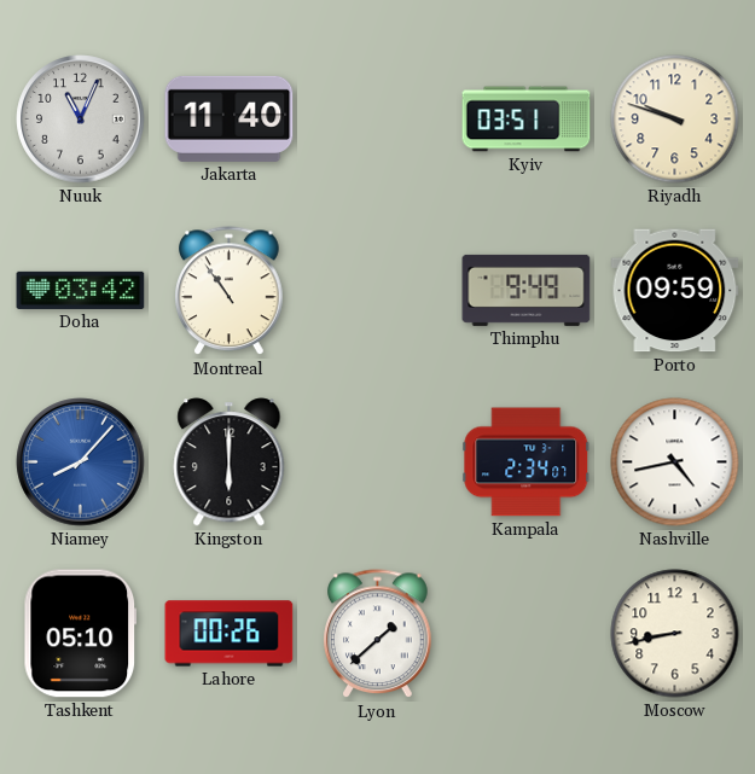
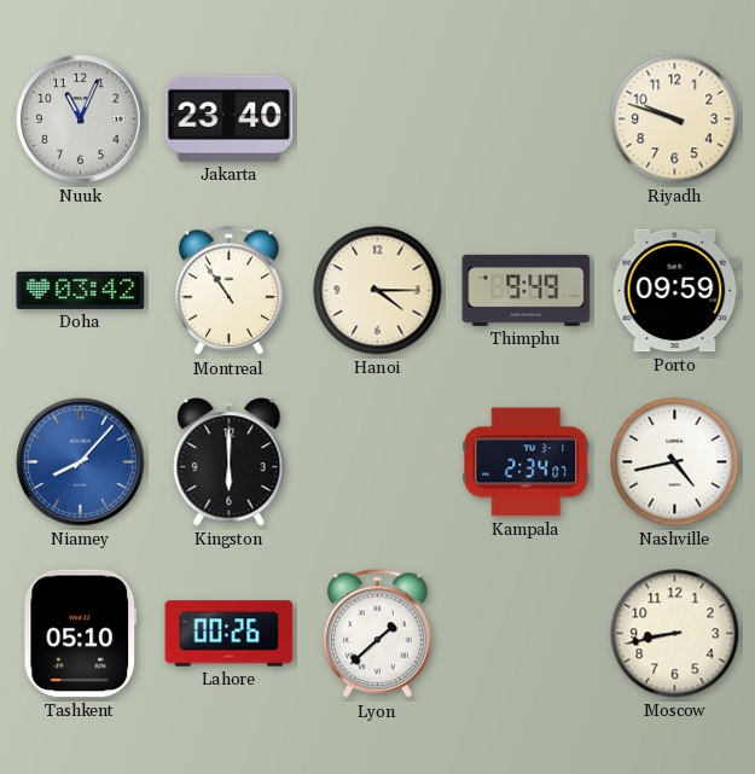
Jakarta: 11:40 -> 23:40
Kyiv: 03:51 -> none
Hanoi: none -> 4:15
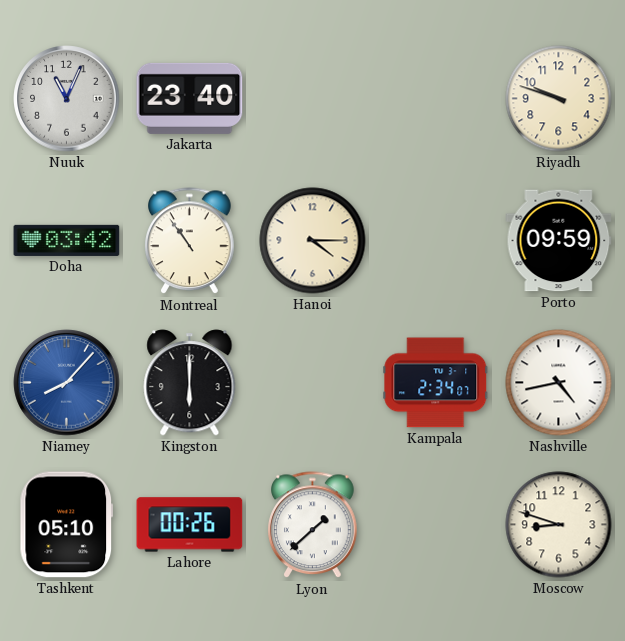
Thimphu: 9:49 -> none
Moscow: 8:43 -> 8:48
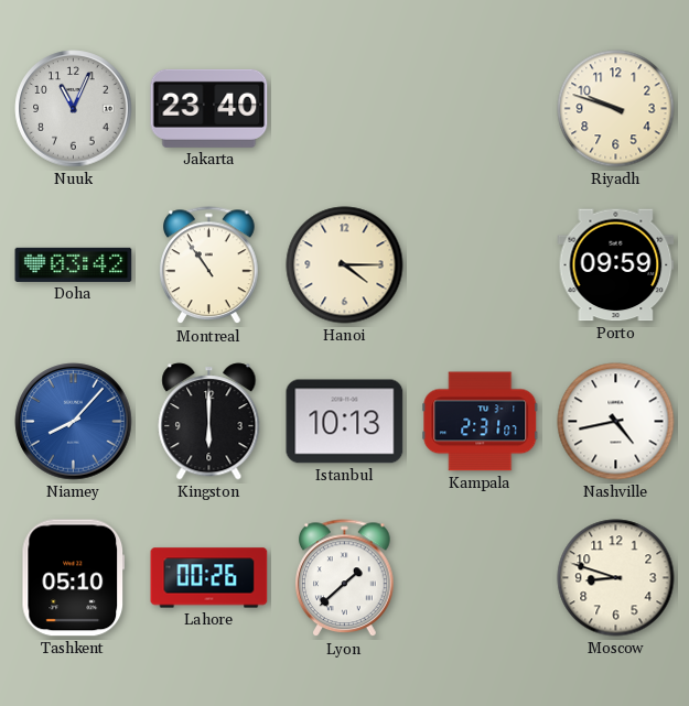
Istanbul: none -> 10:13
Kampala: 2:34 -> 2:31
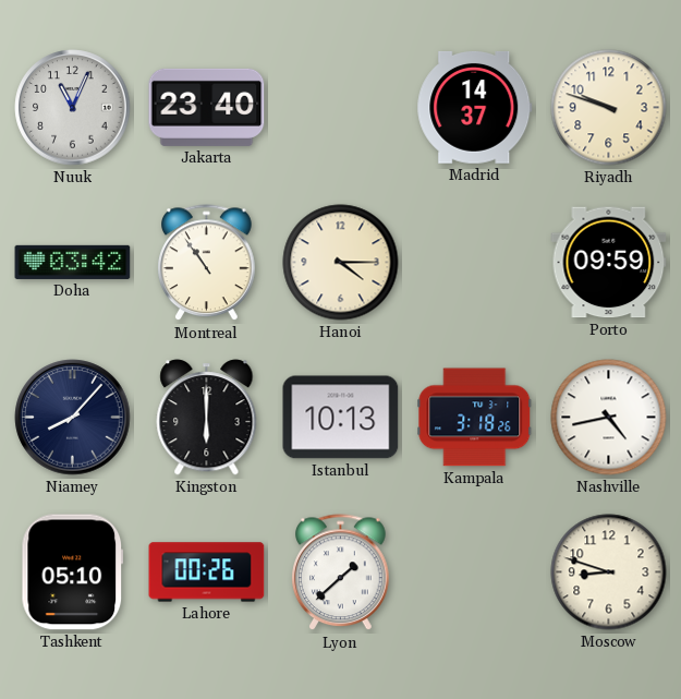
Madrid: none -> 14:37
Niamey dial: blue -> navy
Kampala: 2:31 -> 3:18
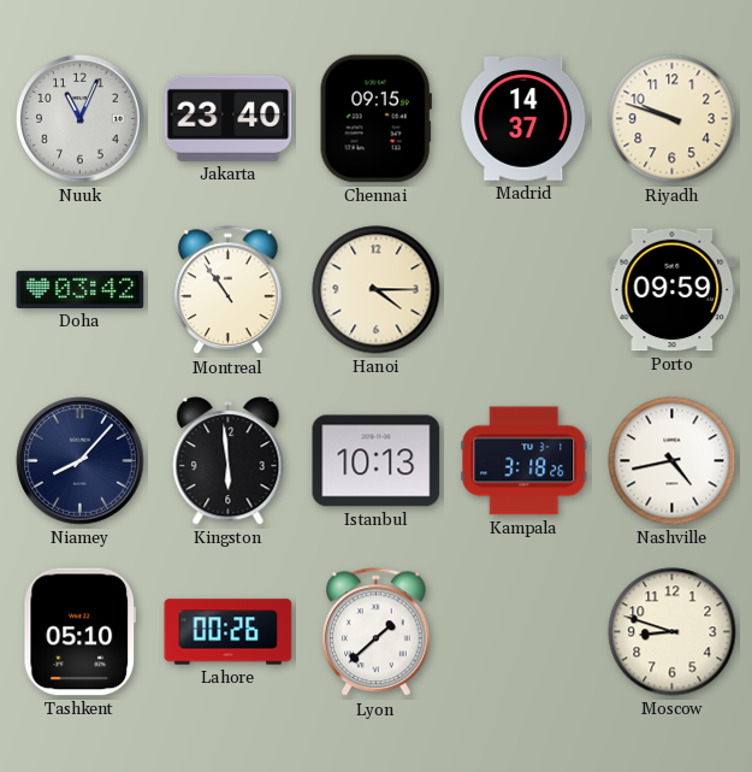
Chennai: none -> 09:15
Kingston: 6:00 -> 5:59
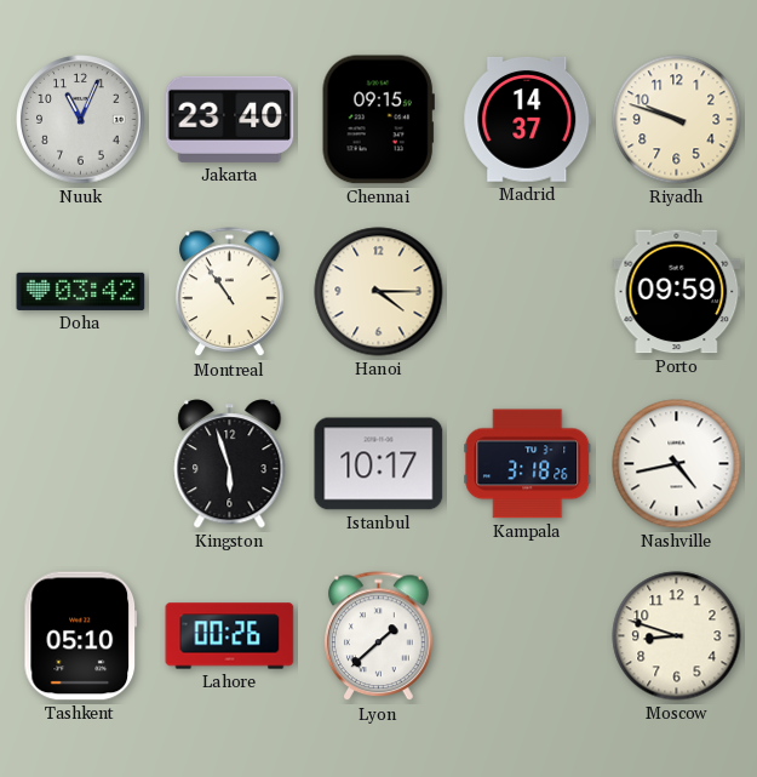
Niamey: 8:07 -> none
Kingston: 5:59 -> 5:57
Istanbul: 10:13 -> 10:17
